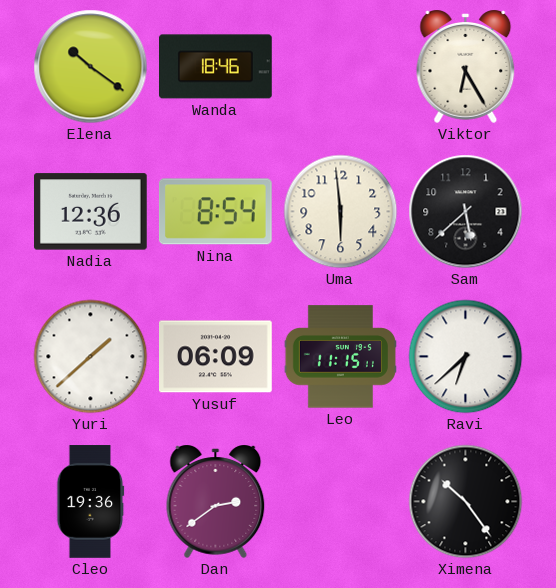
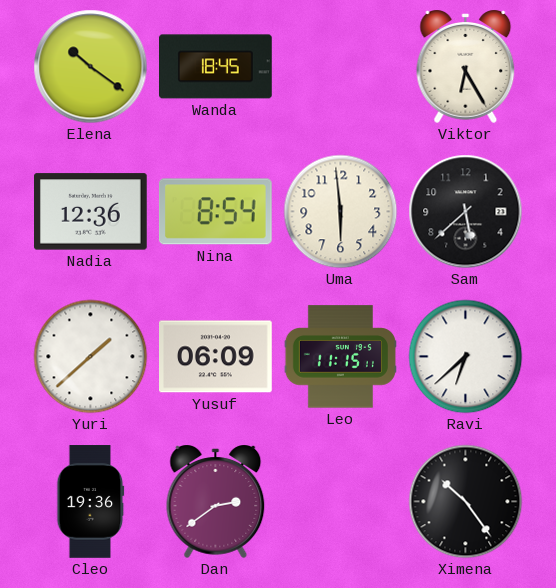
Wanda: 18:46 -> 18:45
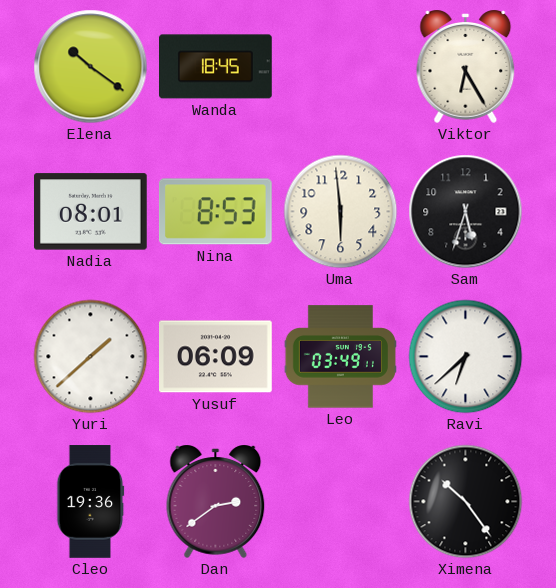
Nadia: 12:36 -> 08:01
Nina: 8:54 -> 8:53
Sam: 5:38 -> 5:33
Leo: 11:15 -> 03:49
